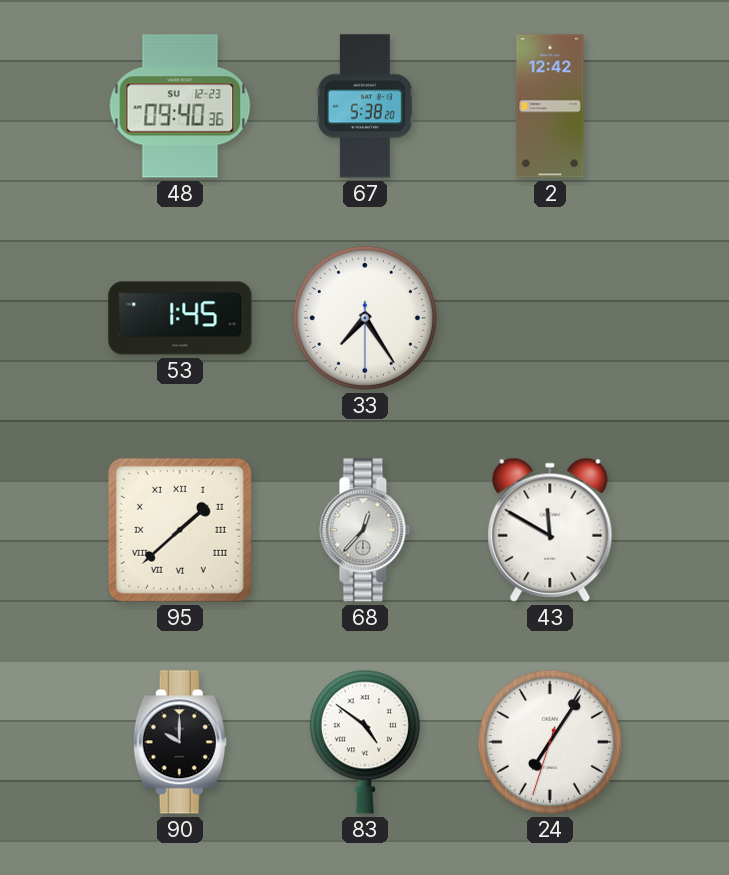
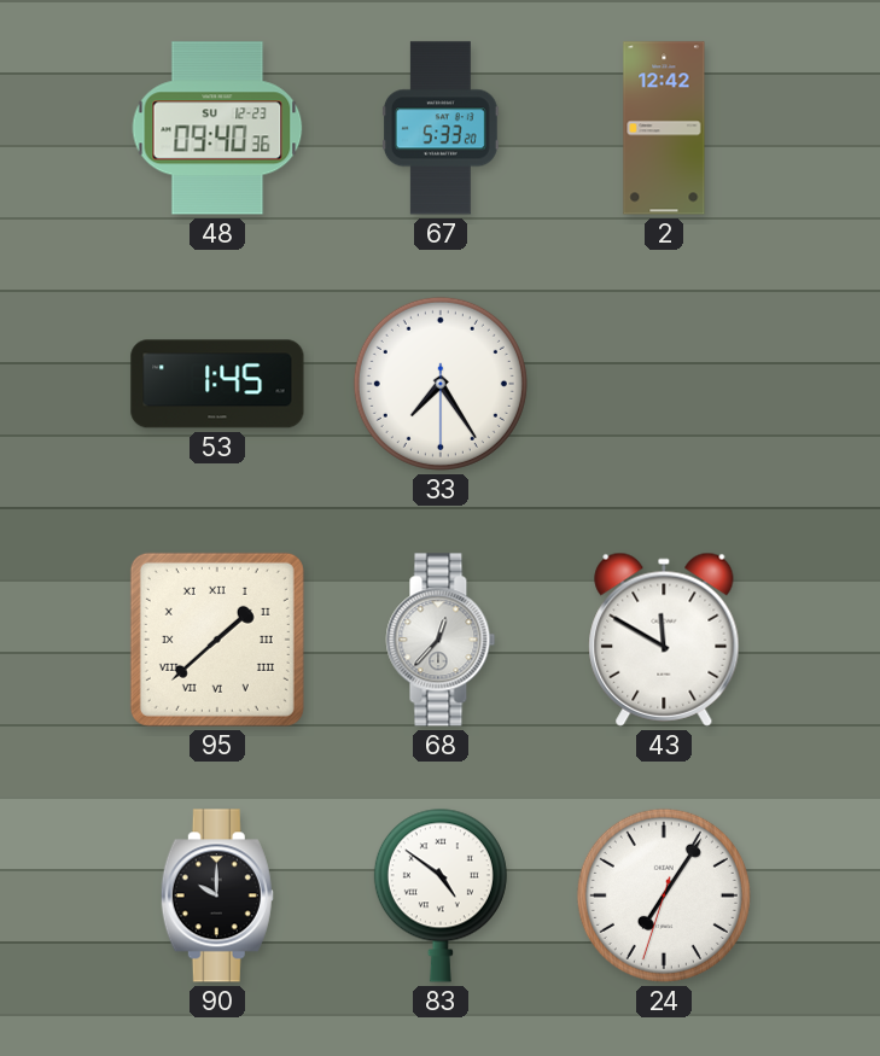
67: 5:38 -> 5:33
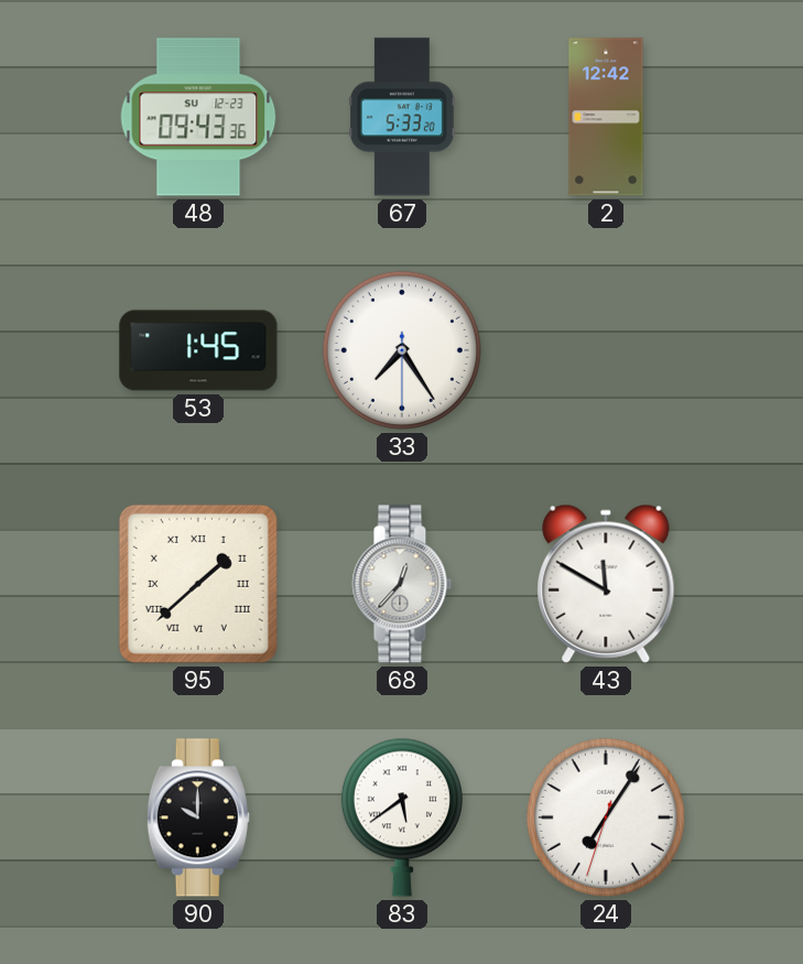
48: 09:40 -> 09:43
83: 4:51 -> 5:39
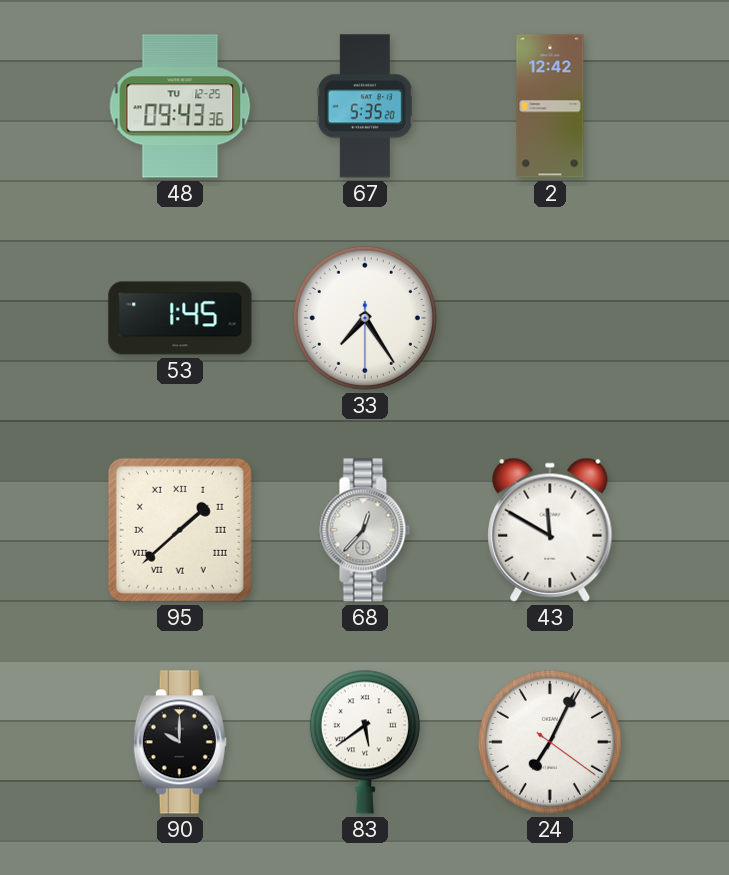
48 date: SU 12-23 -> TU 12-25
67: 5:33 -> 5:35
24: 7:05 -> 7:04
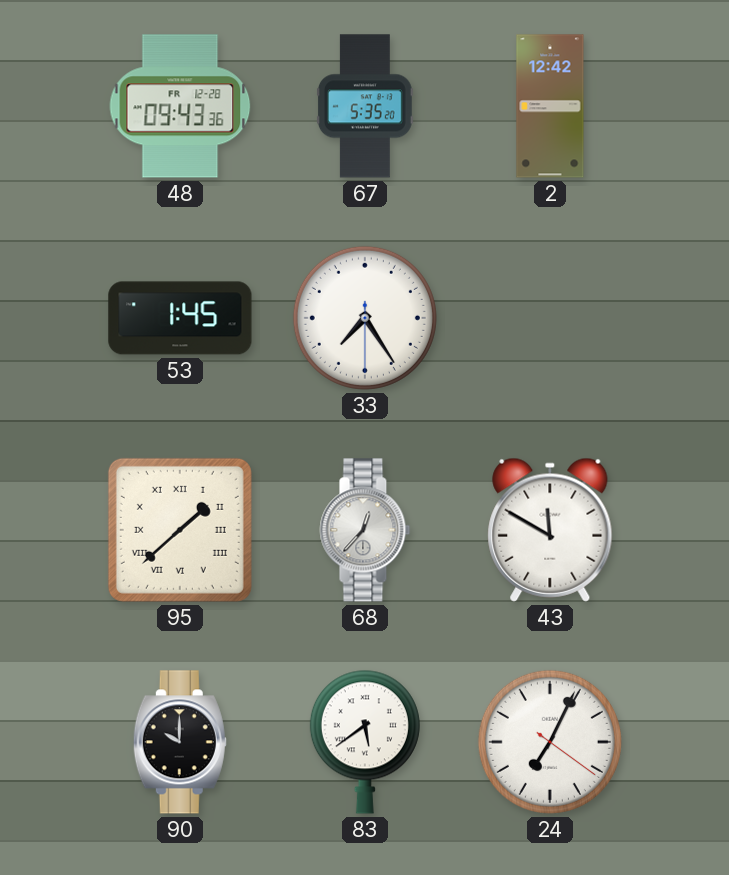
48 date: TU 12-25 -> FR 12-28
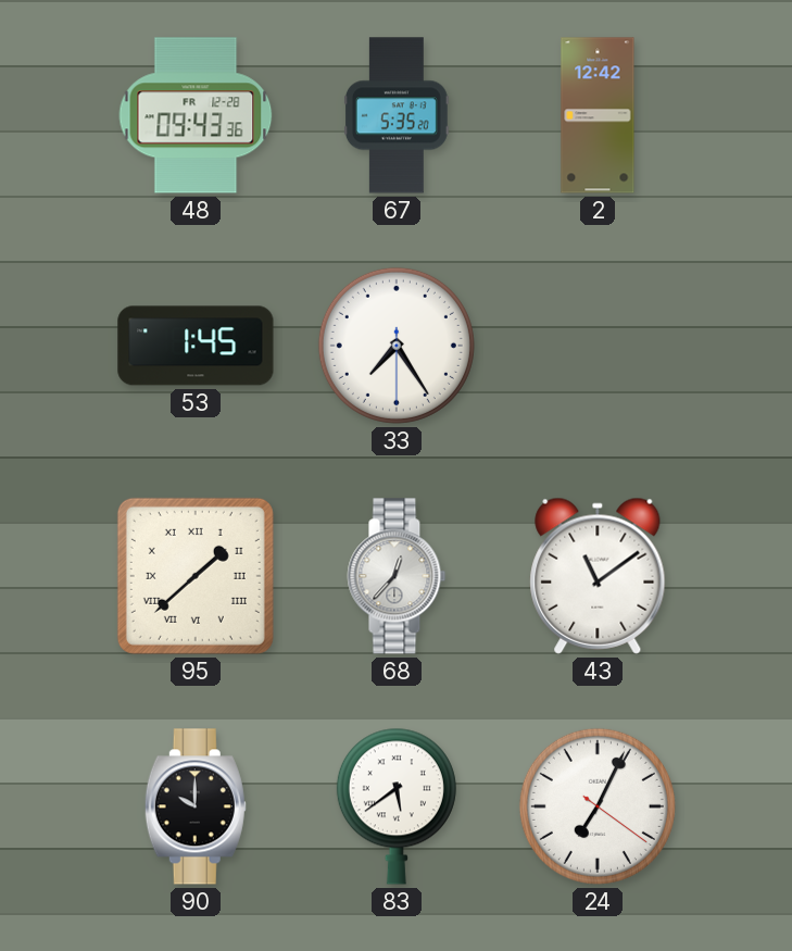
43: 11:50 -> 11:09
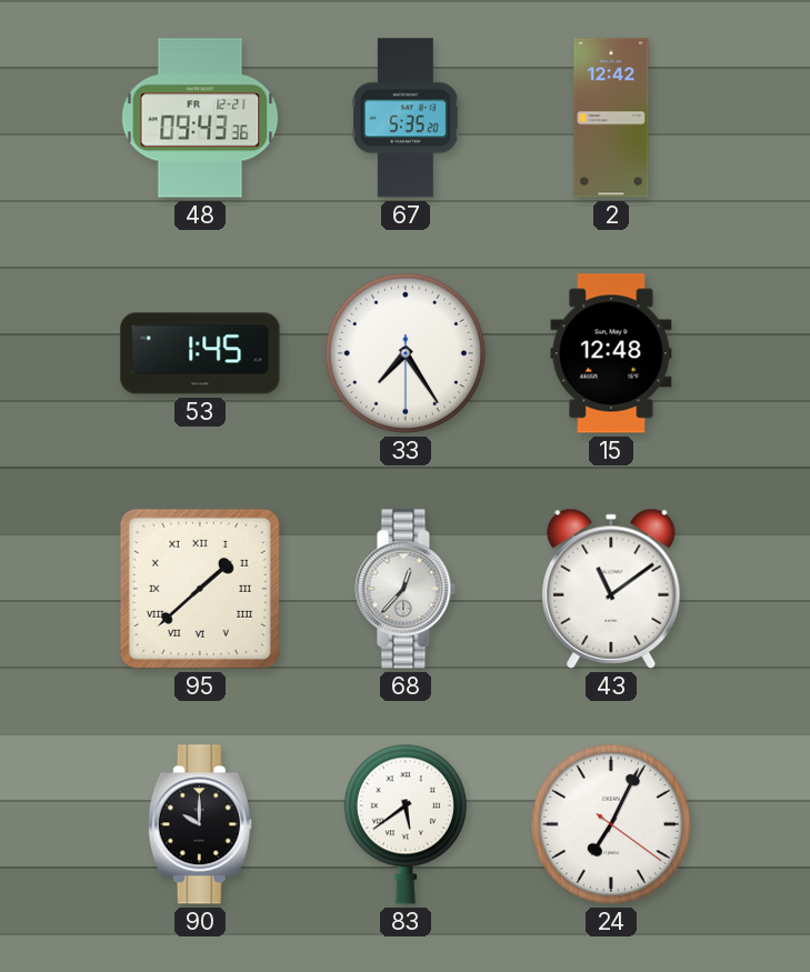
48 date: FR 12-28 -> FR 12-21
15: none -> 12:48
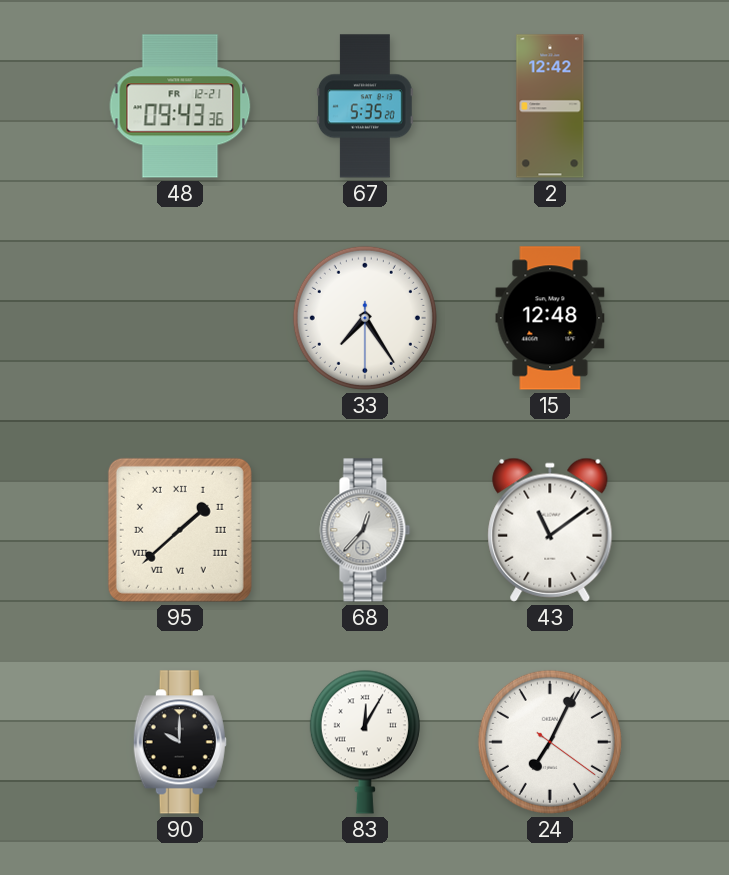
53: 1:45 -> none
83: 5:39 -> 12:05
